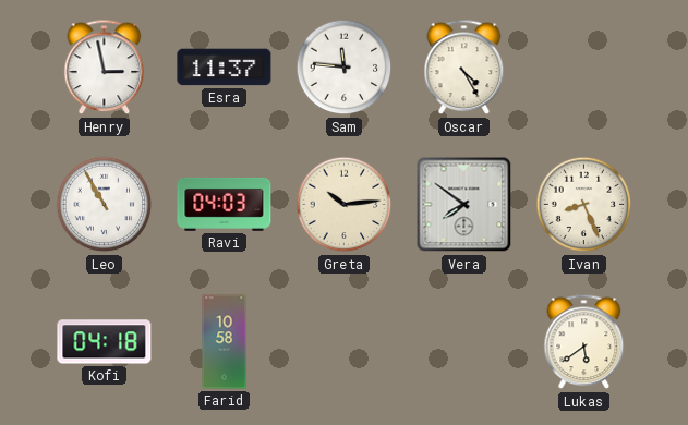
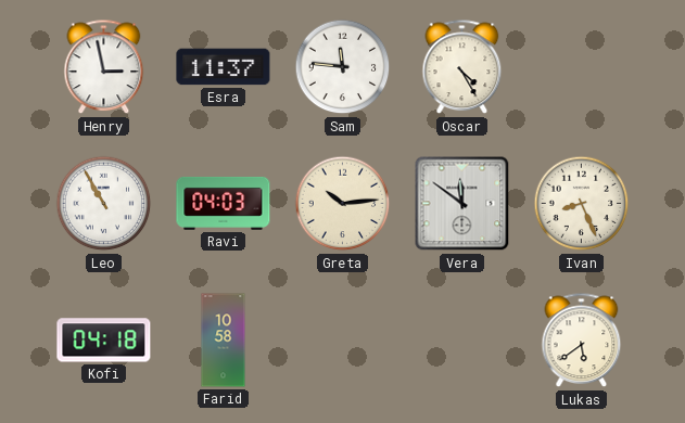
Vera: 7:51 -> 11:51
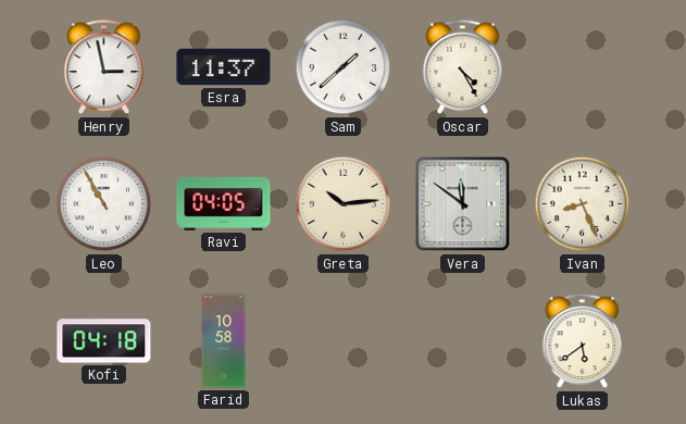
Sam: 11:46 -> 1:38
Ravi: 04:03 -> 04:05
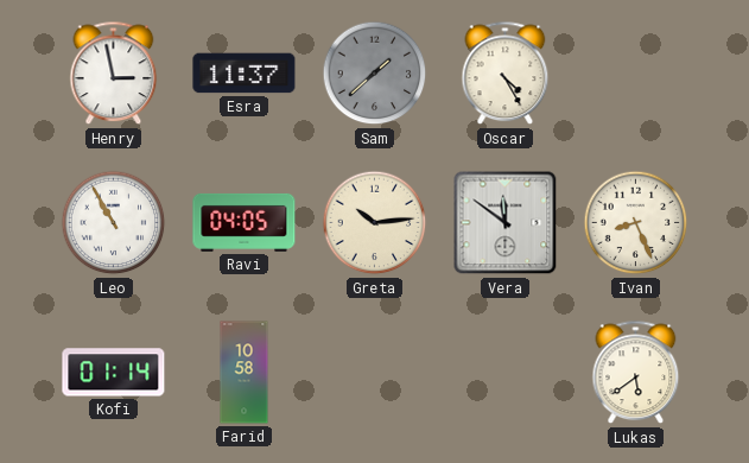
Sam dial: white -> grey
Kofi: 04:18 -> 01:14
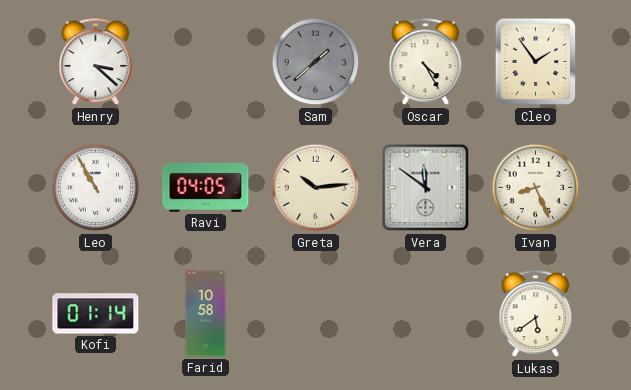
Henry: 2:58 -> 3:22
Esra: 11:37 -> none
Cleo: none -> 1:54
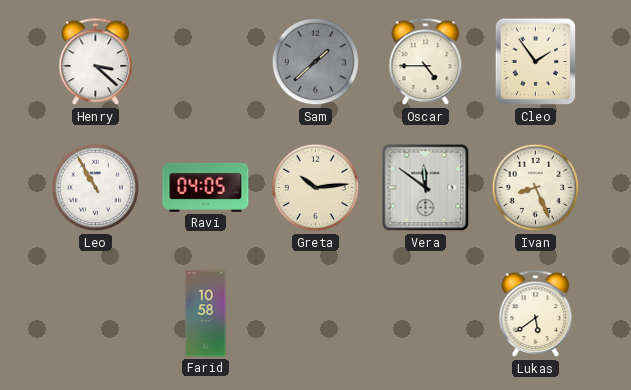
Oscar: 4:25 -> 4:45
Kofi: 01:14 -> none
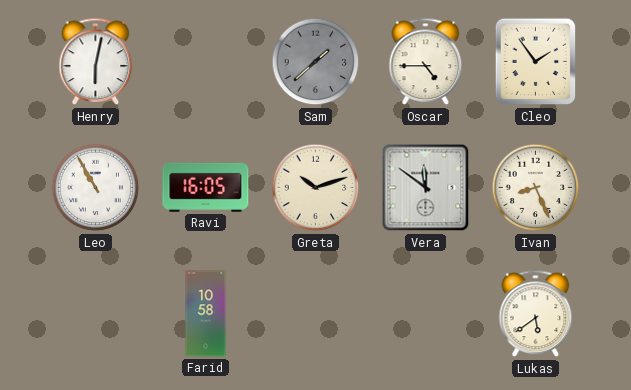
Henry: 3:22 -> 6:02
Ravi: 04:05 -> 16:05
Greta: 10:14 -> 10:12
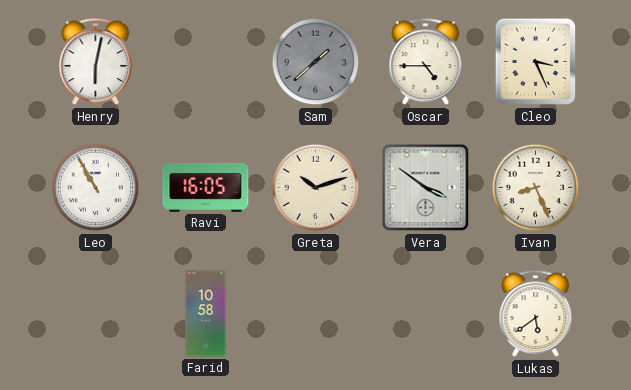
Cleo: 1:54 -> 3:26
Vera: 11:51 -> 3:51
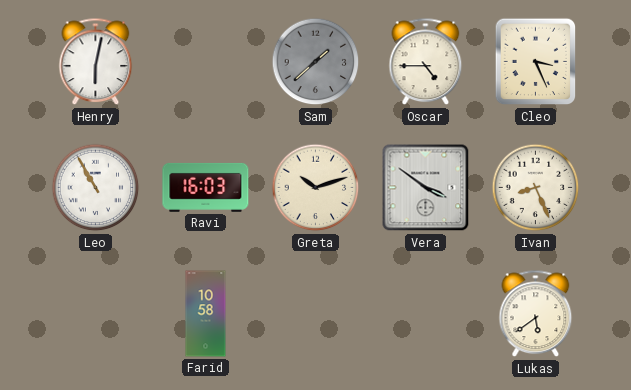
Ravi: 16:05 -> 16:03
